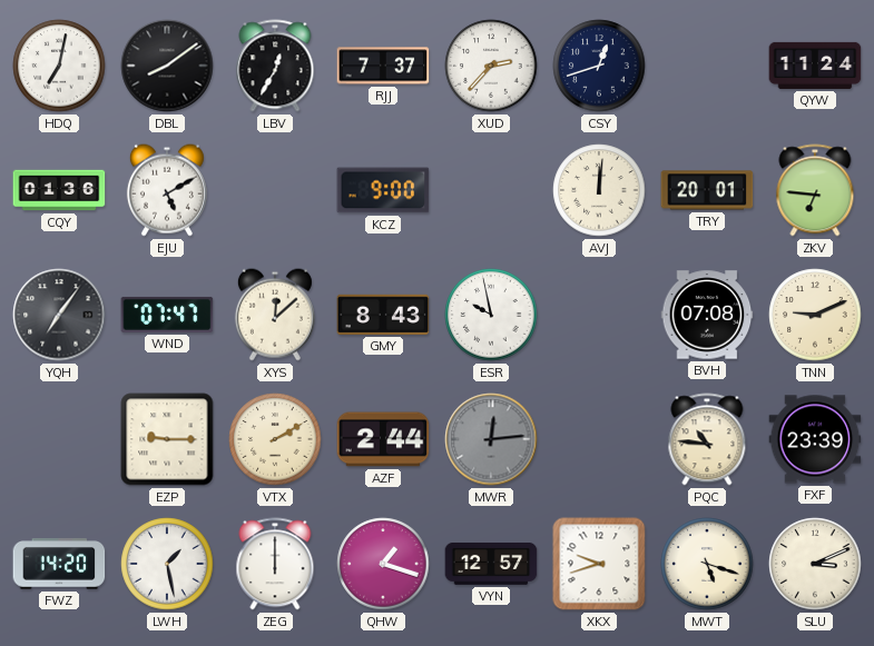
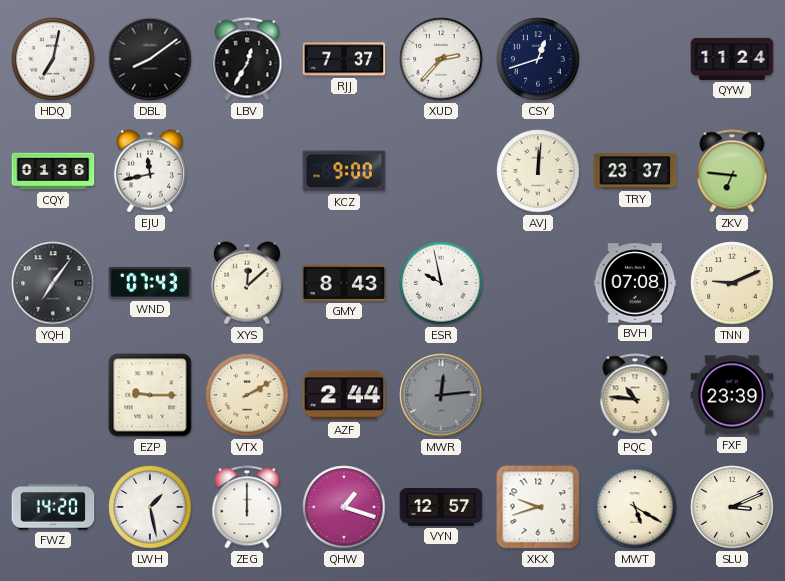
EJU: 5:10 -> 11:43
TRY: 20:01 -> 23:37
WND: 07:47 -> 07:43
MWT: 5:18 -> 5:20
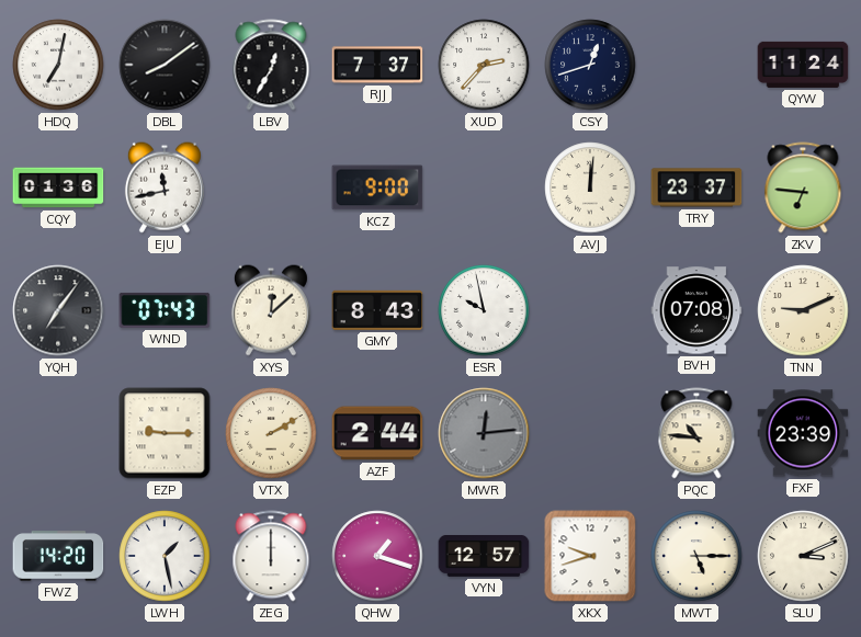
MWT: 5:20 -> 5:15
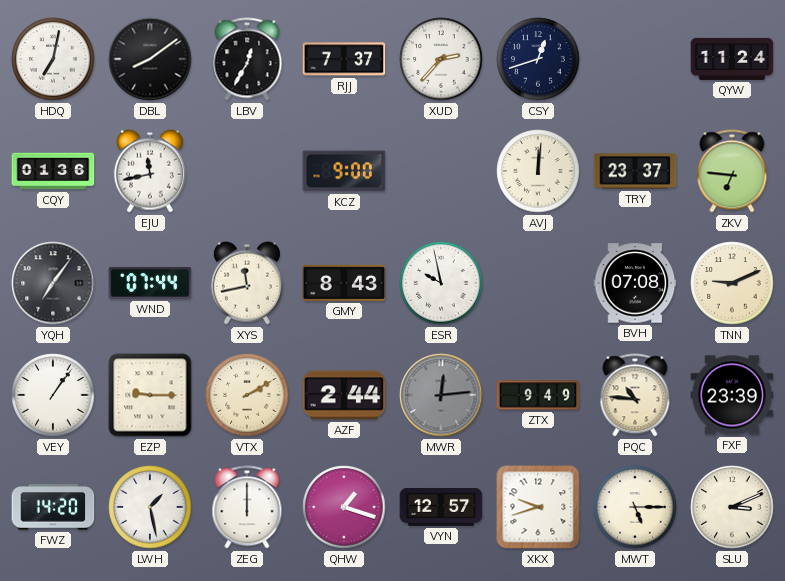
WND: 07:43 -> 07:44
XYS: 12:08 -> 11:43
VEY: none -> 1:06
ZTX: none -> 9:49
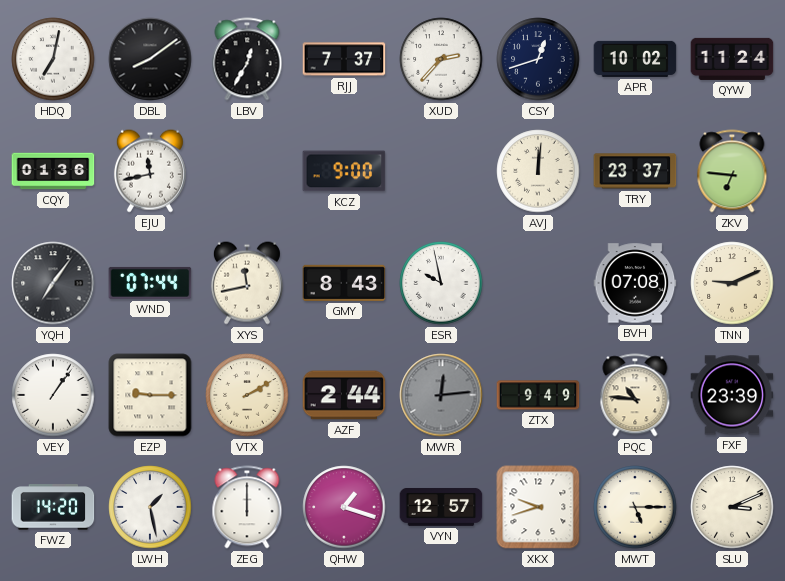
APR: none -> 10:02
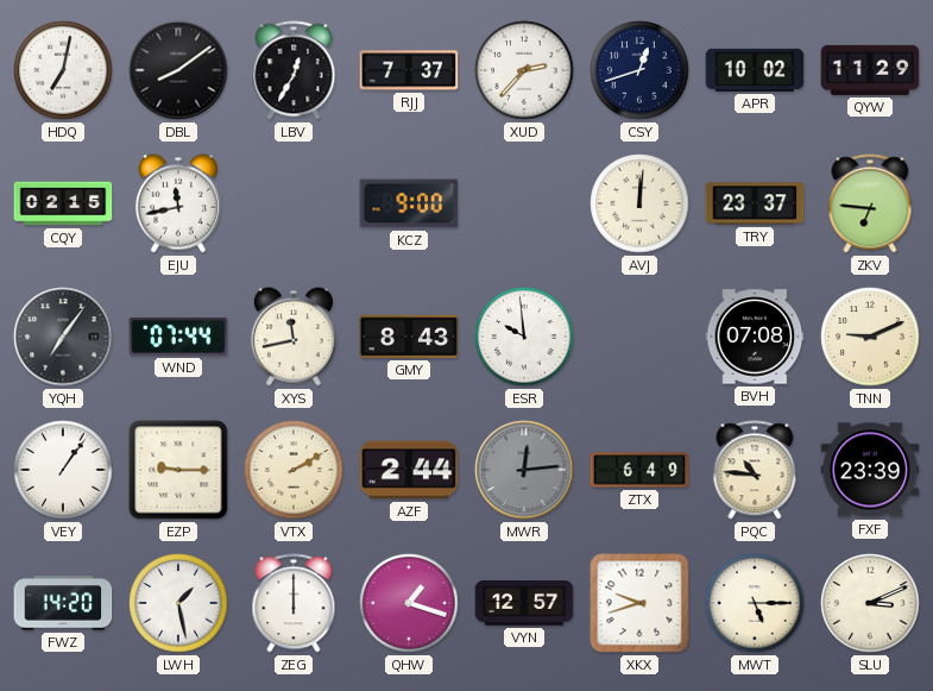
QYW: 11:24 -> 11:29
CQY: 01:36 -> 02:15
ESR: 9:58 -> 9:59
ZTX: 9:49 -> 6:49
